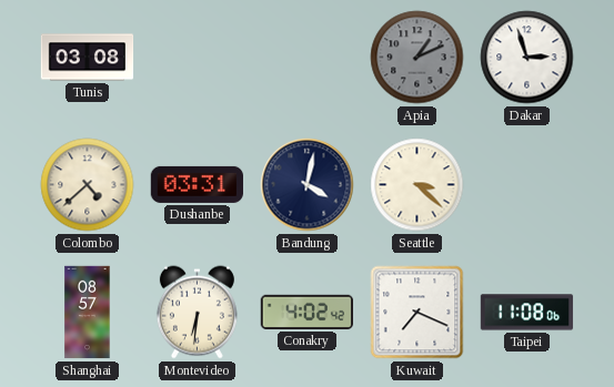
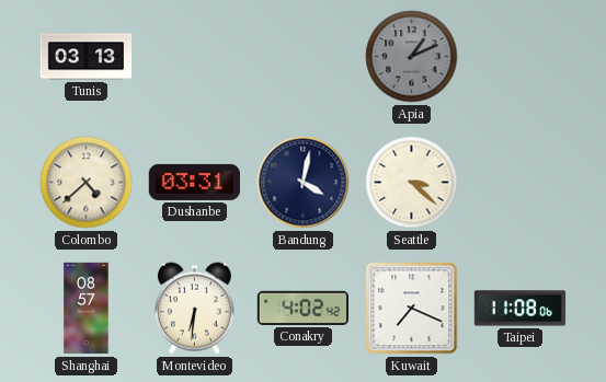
Tunis: 03:08 -> 03:13
Dakar: 2:57 -> none
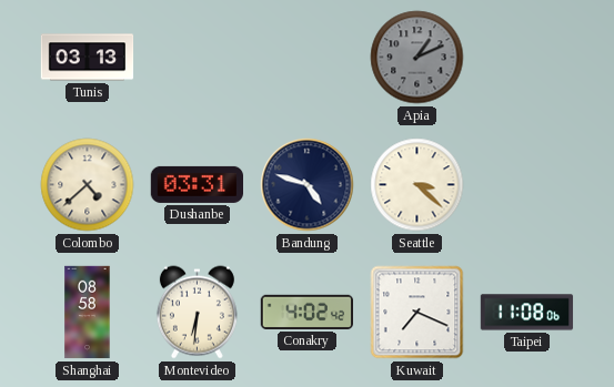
Bandung: 4:02 -> 4:48
Shanghai: 08:57 -> 08:58
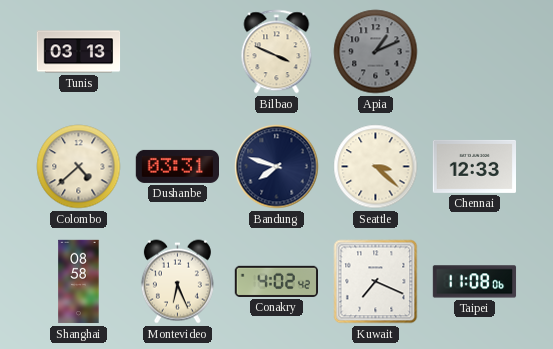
Bilbao: none -> 3:49
Bandung: 4:48 -> 7:48
Chennai: none -> 12:33
Montevideo: 6:31 -> 6:26
